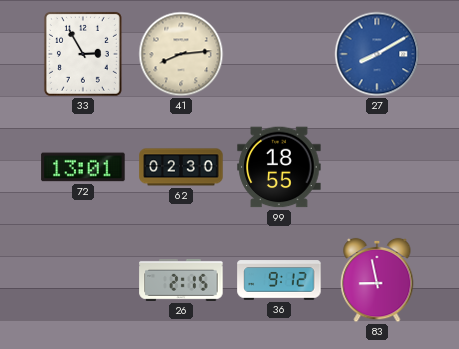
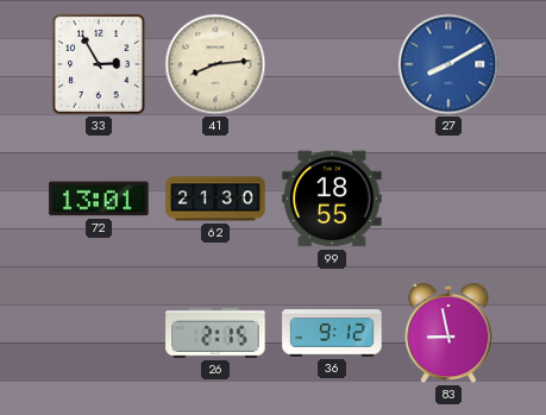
62: 02:30 -> 21:30
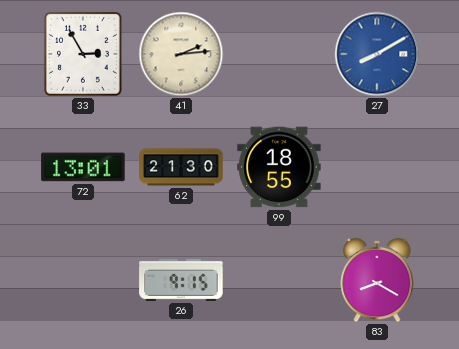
41: 8:14 -> 2:14
26: 2:15 -> 9:15
36: 9:12 -> none
83: 8:58 -> 8:20
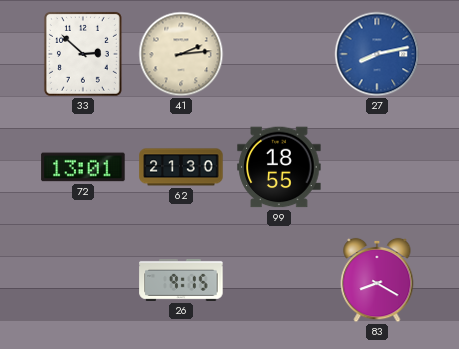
33: 2:55 -> 2:52
27: 8:10 -> 8:13
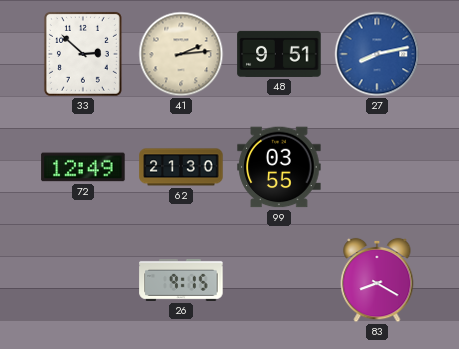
48: none -> 9:51
72: 13:01 -> 12:49
99: 18:55 -> 03:55
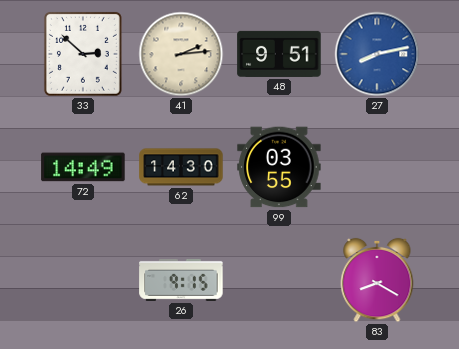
72: 12:49 -> 14:49
62: 21:30 -> 14:30
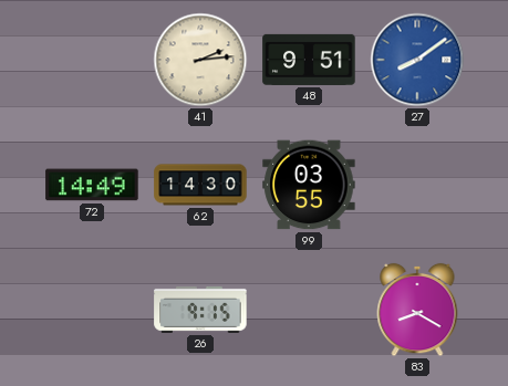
33: 2:52 -> none
27: 8:13 -> 8:09
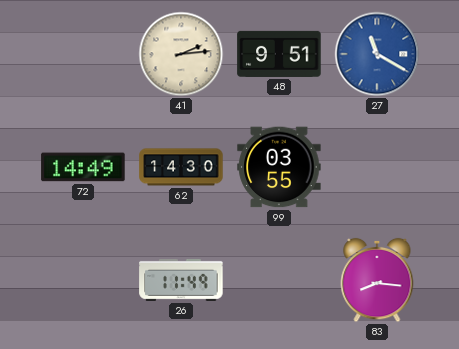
27: 8:09 -> 11:20
26: 9:15 -> 11:49
83: 8:20 -> 8:16
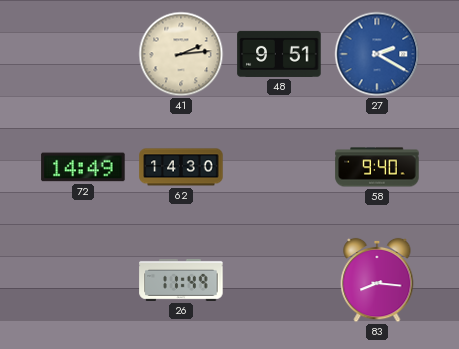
27: 11:20 -> 2:20
99: 03:55 -> none
58: none -> 9:40
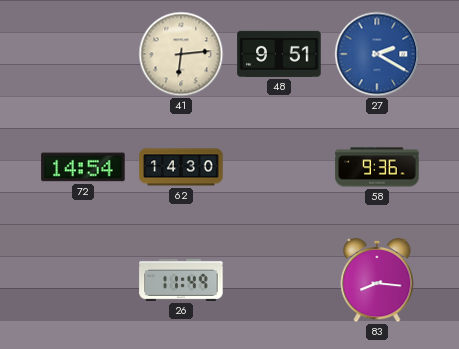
41: 2:14 -> 6:14
72: 14:49 -> 14:54
58: 9:40 -> 9:36
